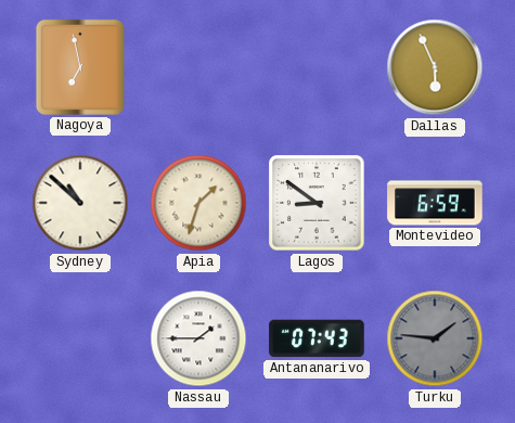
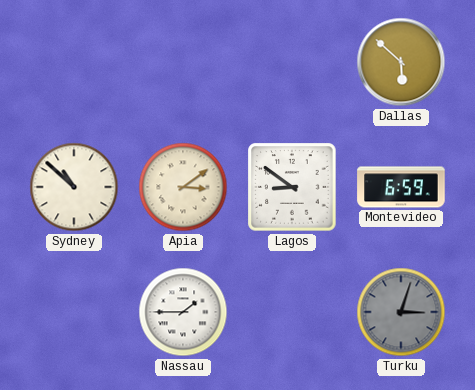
Nagoya: 6:58 -> none
Dallas: 5:56 -> 5:52
Apia: 1:33 -> 3:09
Antananarivo: 07:43 -> none
Turku: 1:46 -> 3:03
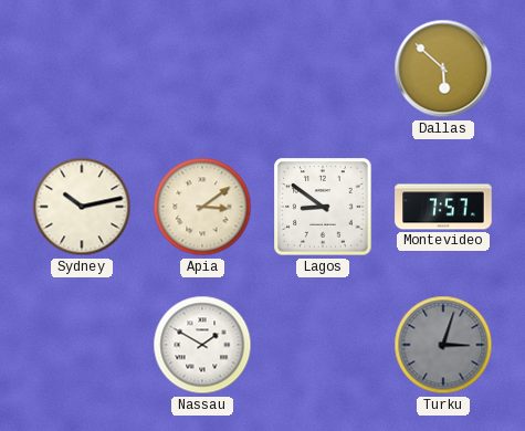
Sydney: 10:52 -> 10:13
Montevideo: 6:59 -> 7:57
Nassau: 1:45 -> 1:50
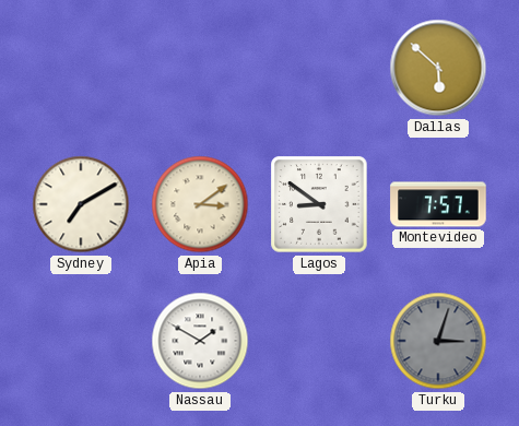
Sydney: 10:13 -> 7:10
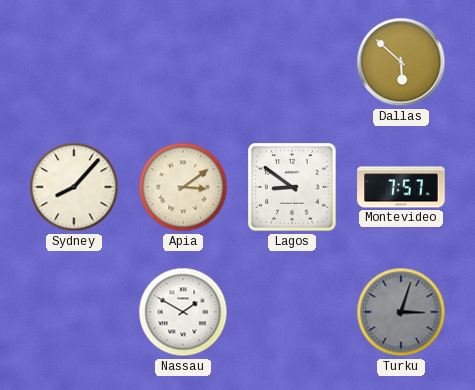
Sydney: 7:10 -> 8:07
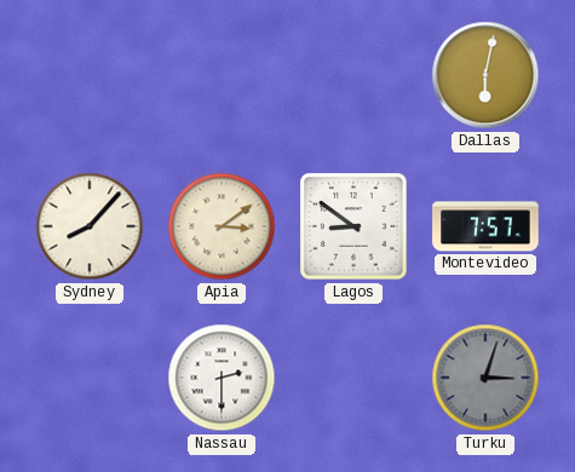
Dallas: 5:52 -> 6:02
Nassau: 1:50 -> 2:30
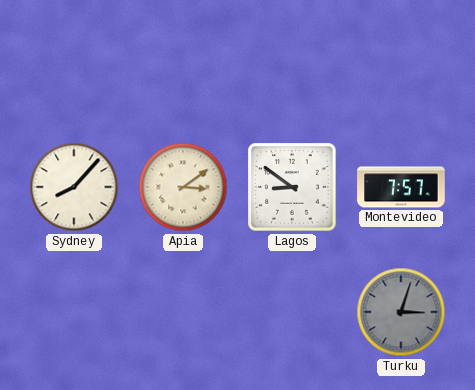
Dallas: 6:02 -> none
Nassau: 2:30 -> none
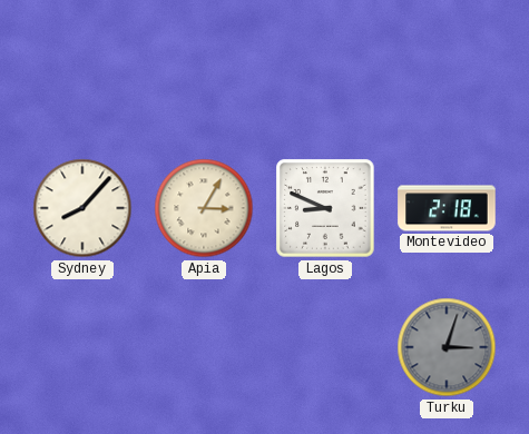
Apia: 3:09 -> 3:05
Lagos: 8:51 -> 8:49
Montevideo: 7:57 -> 2:18
